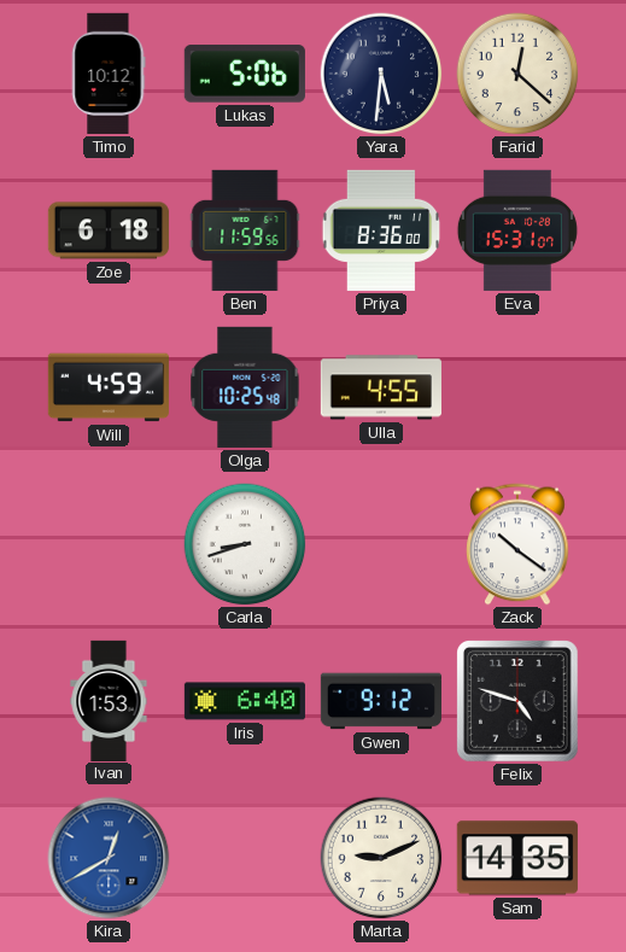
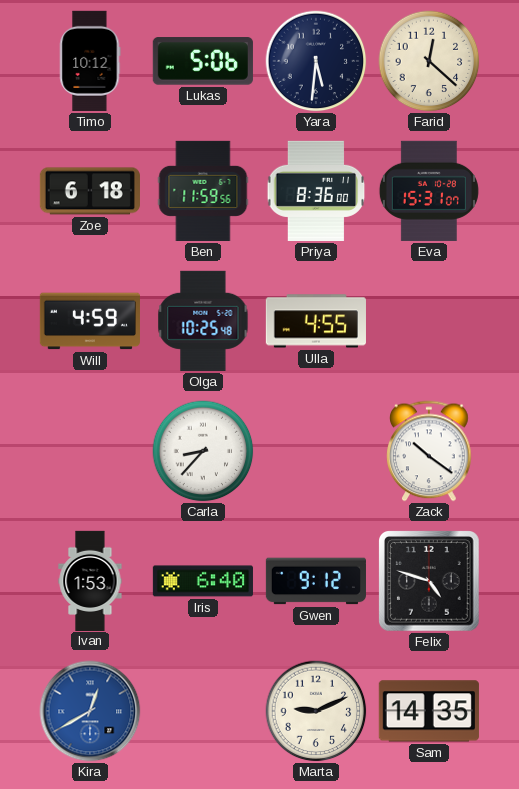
Carla: 8:42 -> 8:37
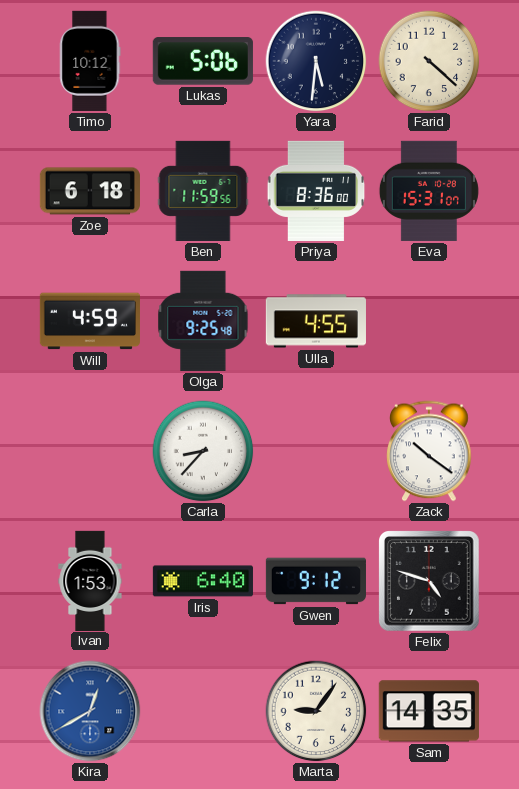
Farid: 12:22 -> 4:22
Olga: 10:25 -> 9:25
Marta: 9:11 -> 9:06
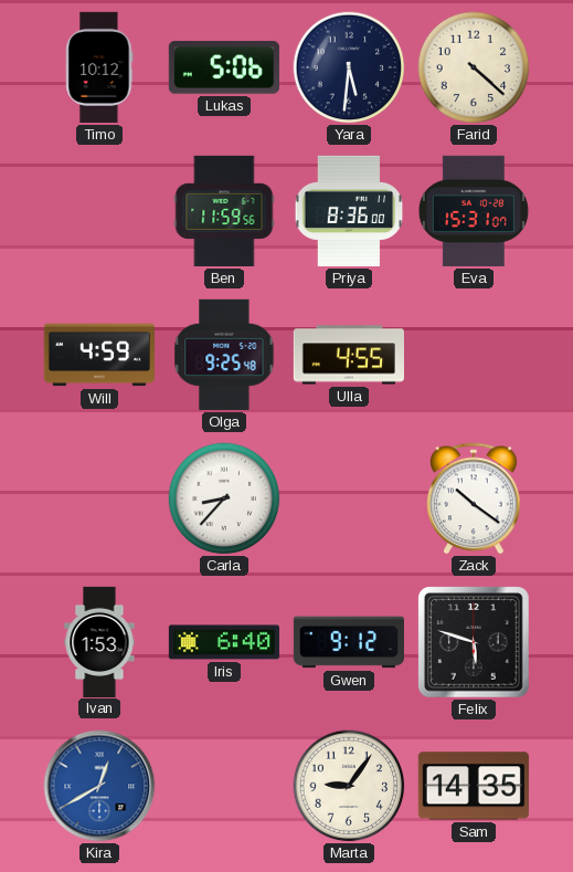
Zoe: 6:18 -> none
Felix: 4:48 -> 5:48
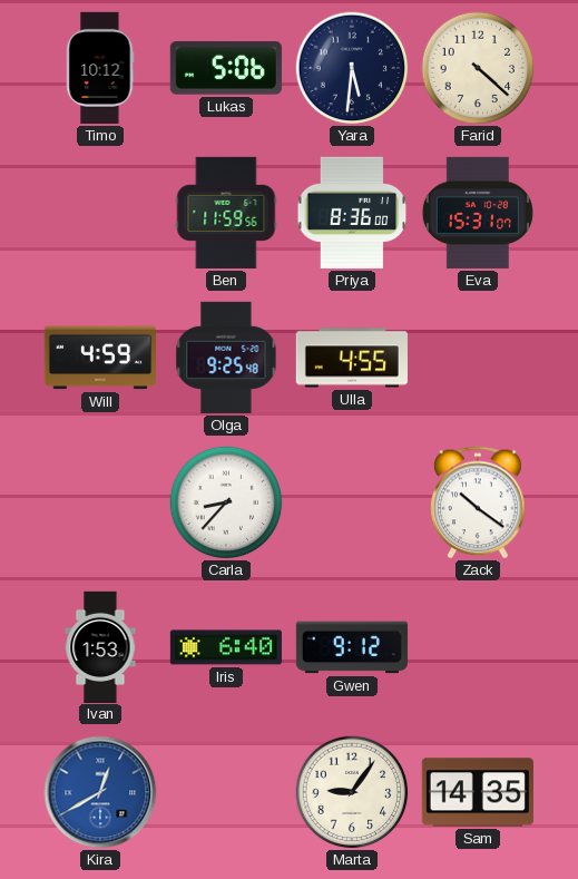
Felix: 5:48 -> none
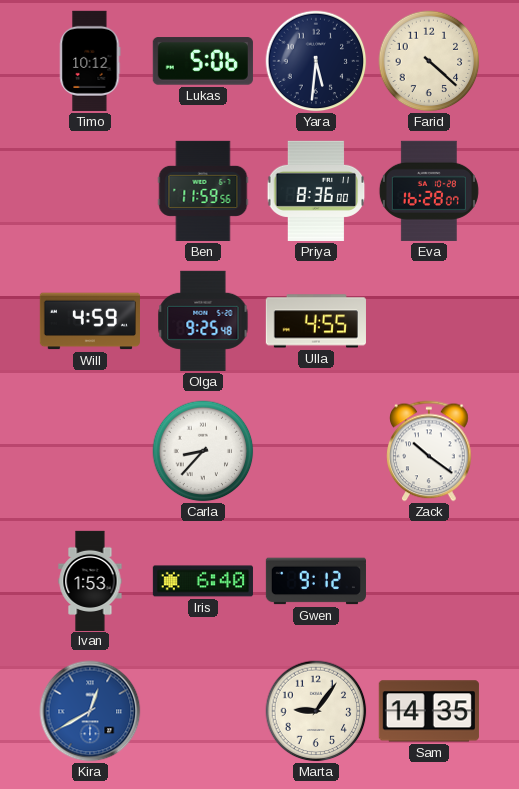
Eva: 15:31 -> 16:28
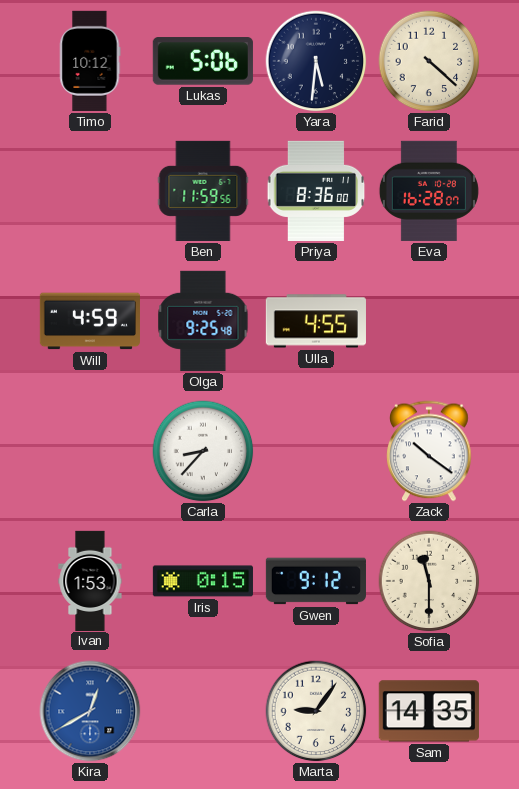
Iris: 6:40 -> 0:15
Sofia: none -> 11:30
